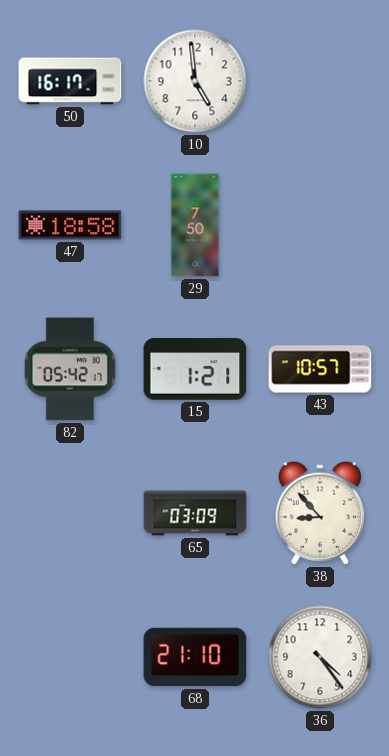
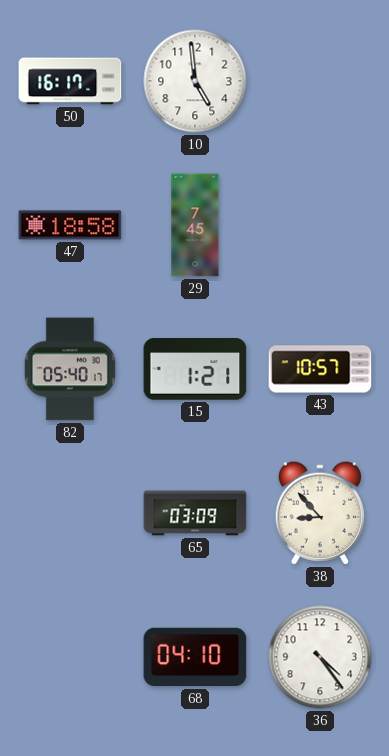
29: 7:50 -> 7:45
82: 05:42 -> 05:40
68: 21:10 -> 04:10
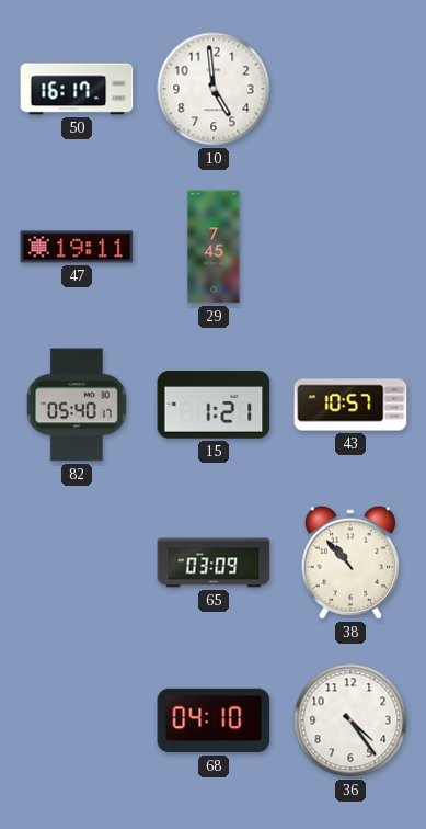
47: 18:58 -> 19:11
38: 8:53 -> 10:53
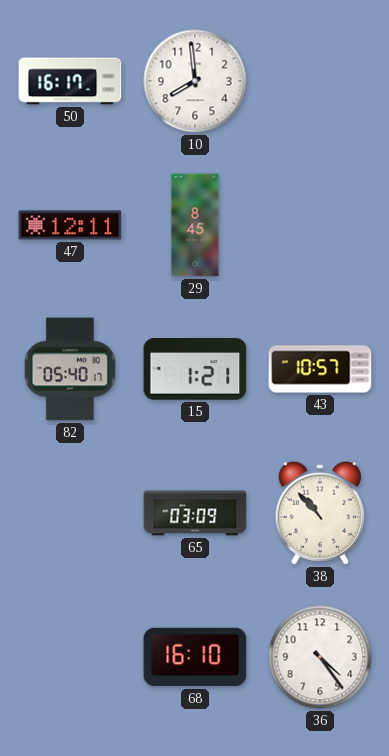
10: 4:59 -> 7:59
47: 19:11 -> 12:11
29: 7:45 -> 8:45
68: 04:10 -> 16:10
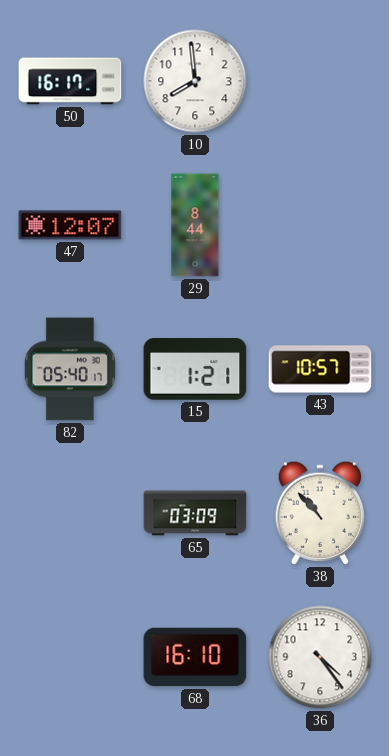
47: 12:11 -> 12:07
29: 8:45 -> 8:44
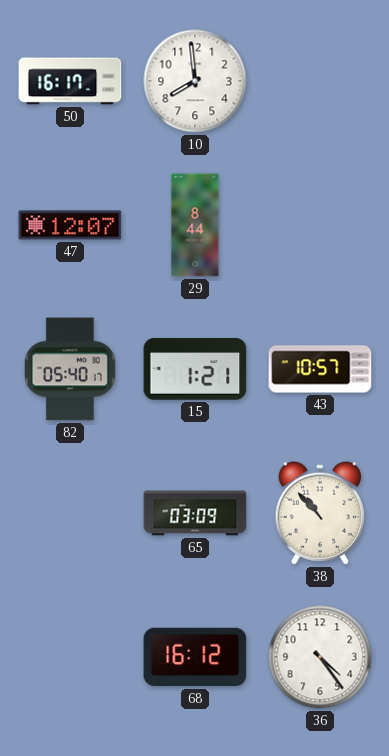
68: 16:10 -> 16:12
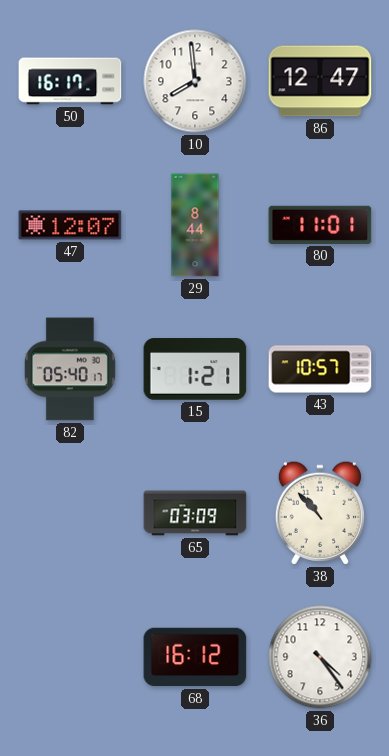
86: none -> 12:47
80: none -> 11:01
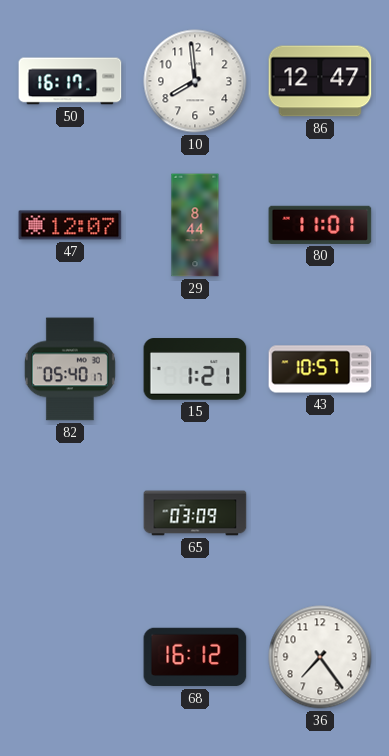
38: 10:53 -> none
36: 4:24 -> 7:24
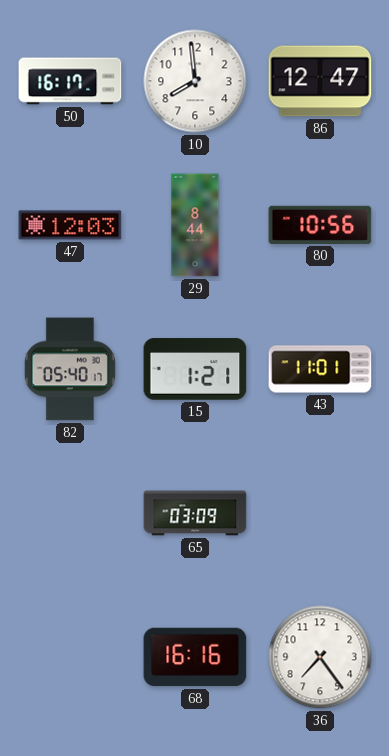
47: 12:07 -> 12:03
80: 11:01 -> 10:56
43: 10:57 -> 11:01
68: 16:12 -> 16:16
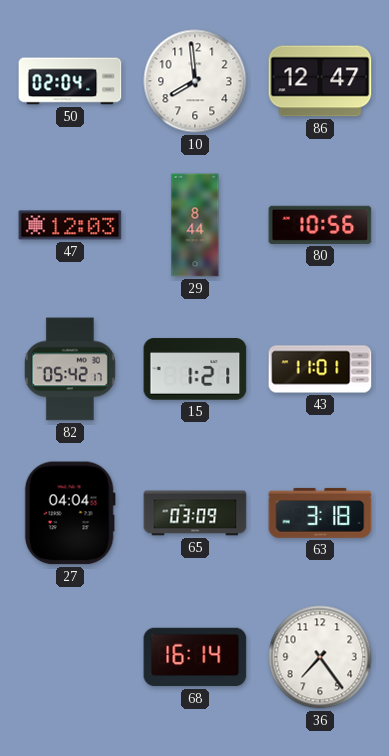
50: 16:17 -> 02:04
82: 05:40 -> 05:42
27: none -> 04:04
63: none -> 3:18
68: 16:16 -> 16:14
